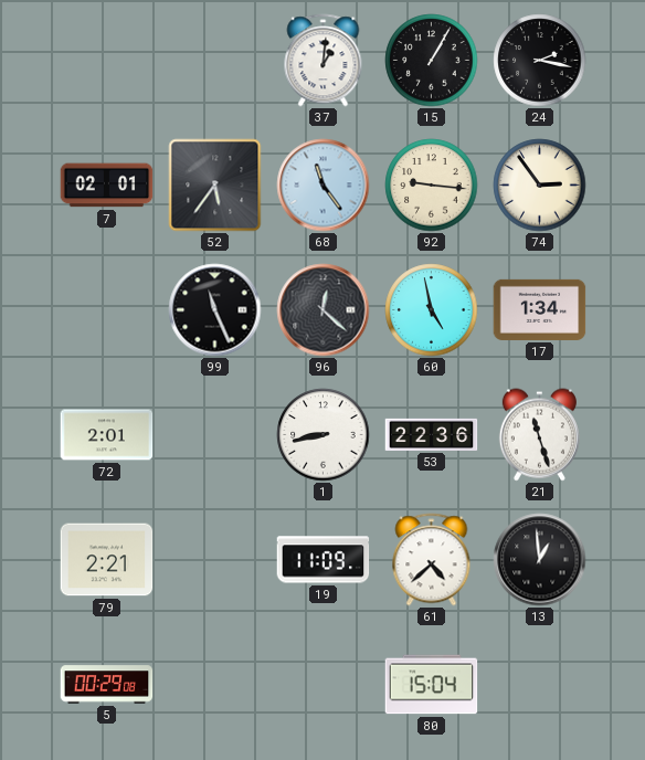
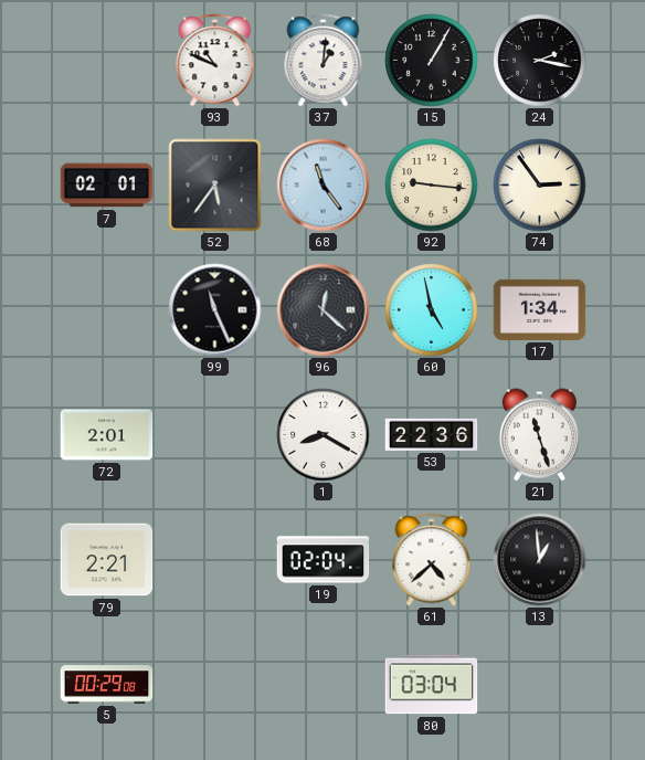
93: none -> 10:49
1: 8:43 -> 8:20
19: 11:09 -> 02:04
80: 15:04 -> 03:04
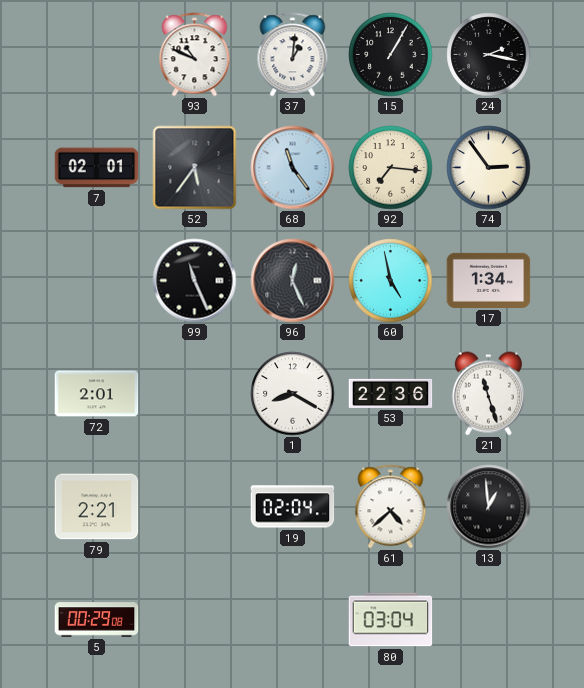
92: 9:16 -> 7:16
96: 12:22 -> 12:26
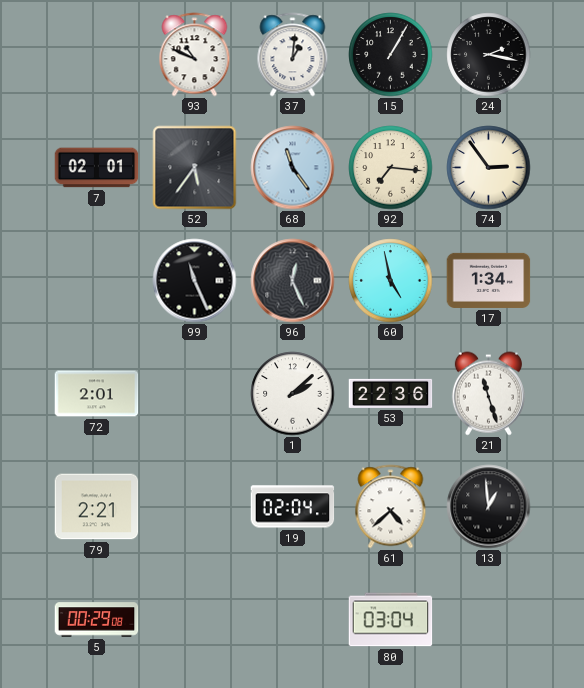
1: 8:20 -> 2:08
